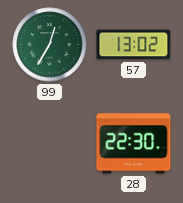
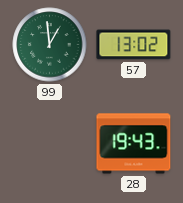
99: 12:35 -> 12:59
28: 22:30 -> 19:43
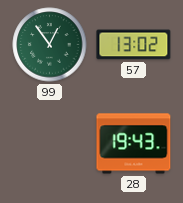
99: 12:59 -> 12:54
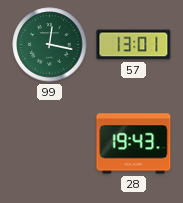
99: 12:54 -> 12:17
57: 13:02 -> 13:01
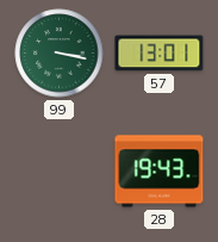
99: 12:17 -> 3:17
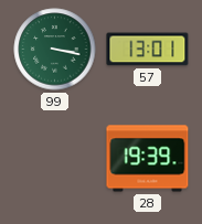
28: 19:43 -> 19:39
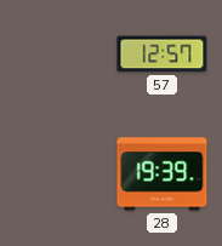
99: 3:17 -> none
57: 13:01 -> 12:57
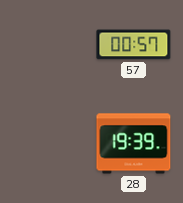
57: 12:57 -> 00:57
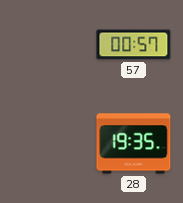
28: 19:39 -> 19:35
